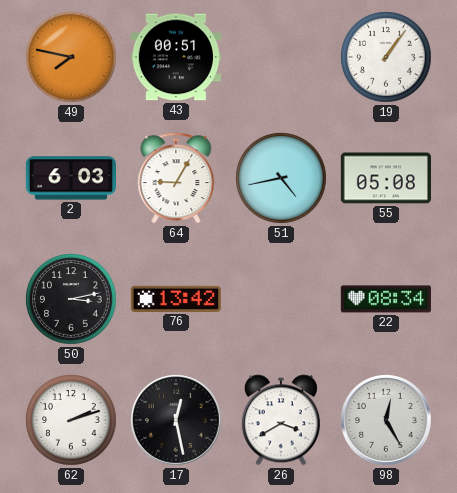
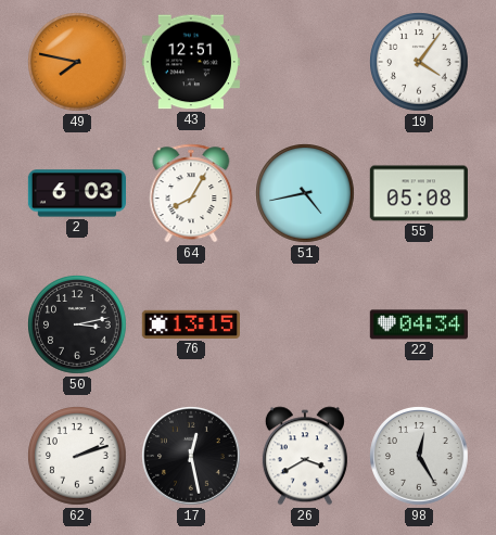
43: 00:51 -> 12:51
19: 1:06 -> 4:06
64: 9:05 -> 8:05
76: 13:42 -> 13:15
22: 08:34 -> 04:34
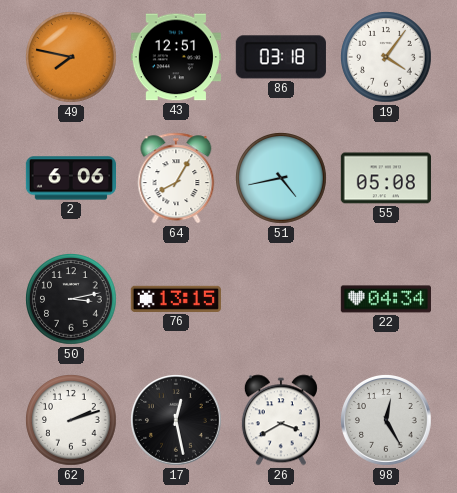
86: none -> 03:18
2: 6:03 -> 6:06
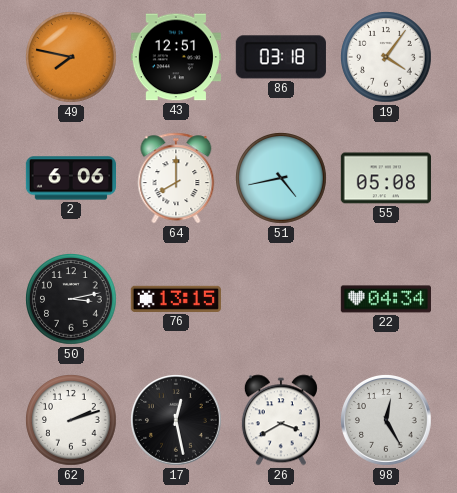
64: 8:05 -> 8:00
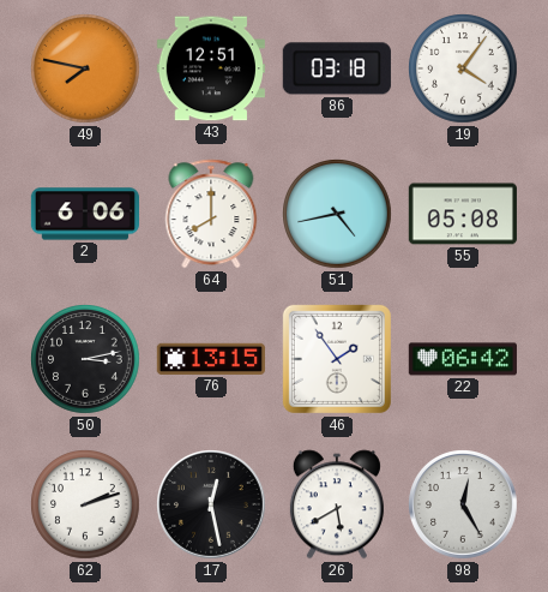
46: none -> 1:54
22: 04:34 -> 06:42
26: 3:40 -> 5:40
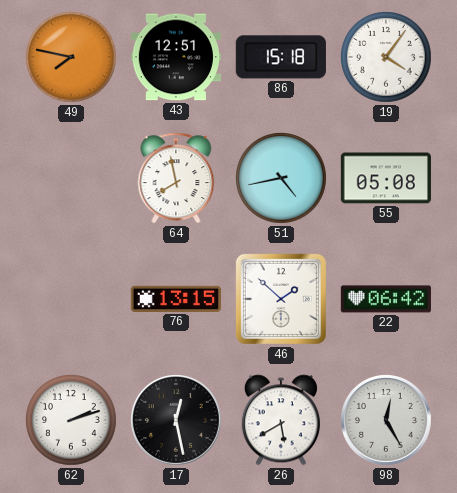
86: 03:18 -> 15:18
2: 6:06 -> none
64: 8:00 -> 7:58
50: 3:13 -> none
46: 1:54 -> 1:52
